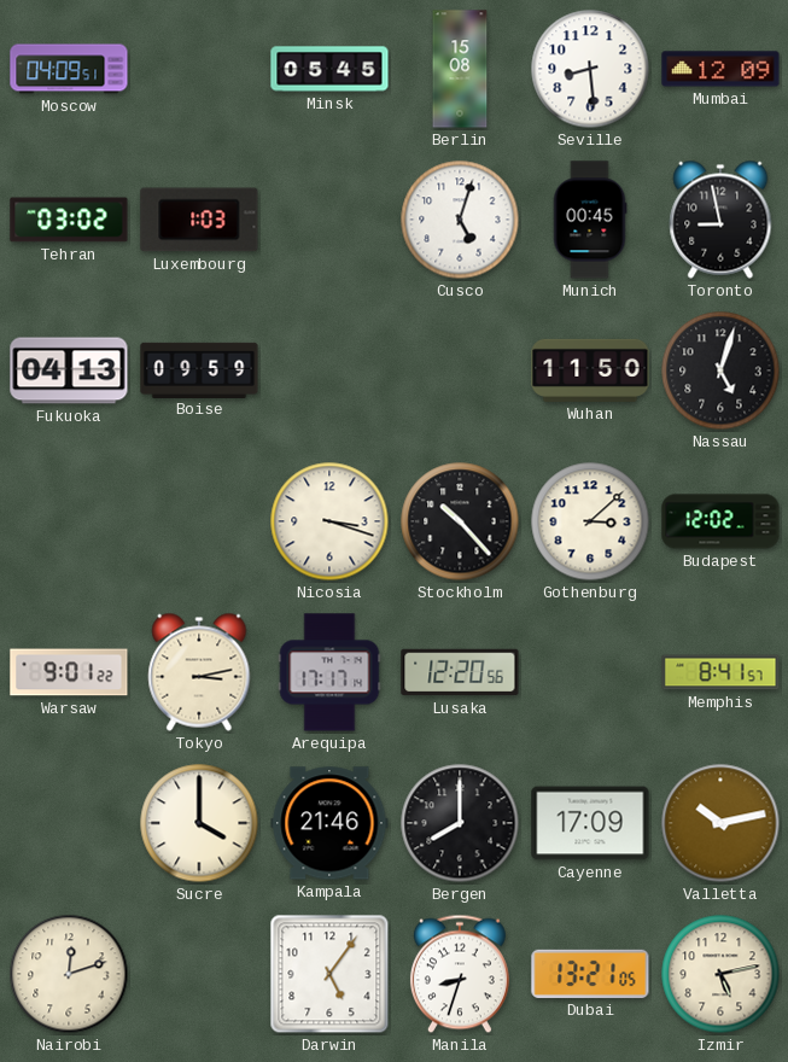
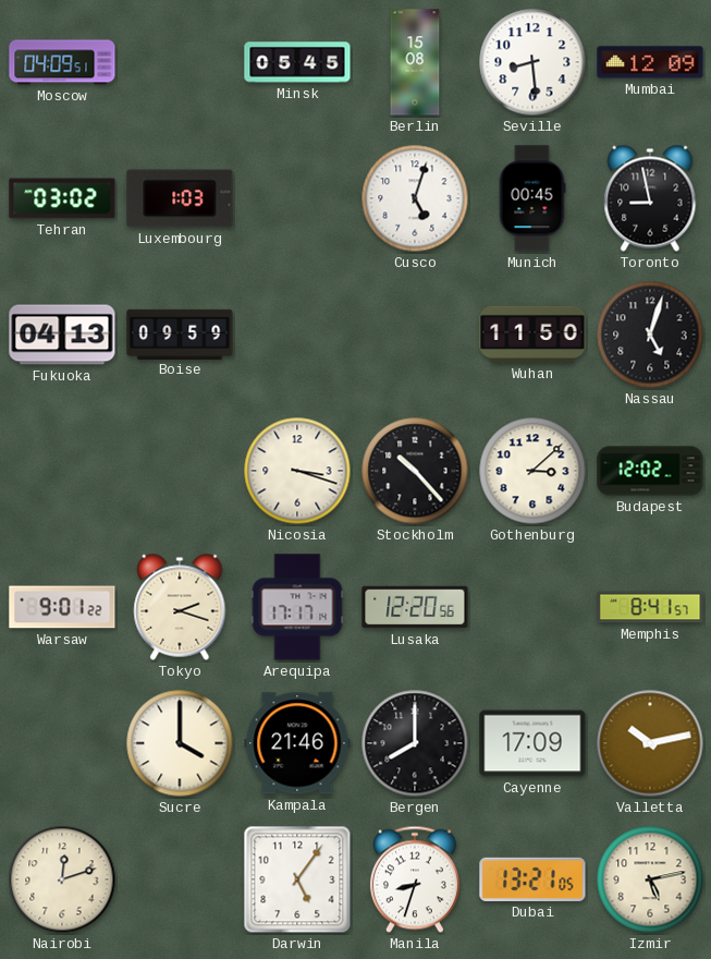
Tokyo: 3:13 -> 2:18
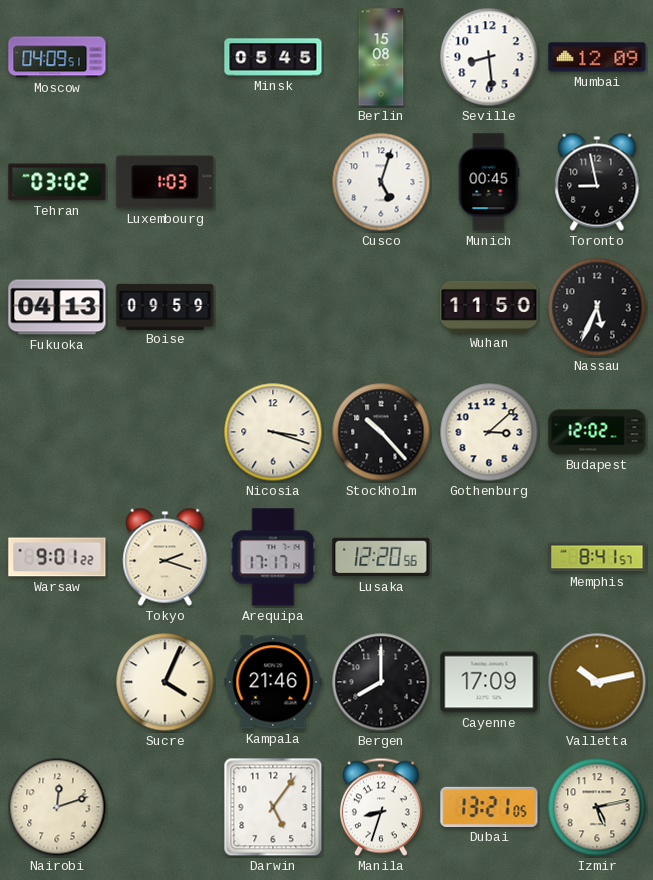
Nassau: 5:03 -> 5:34
Sucre: 4:00 -> 4:04
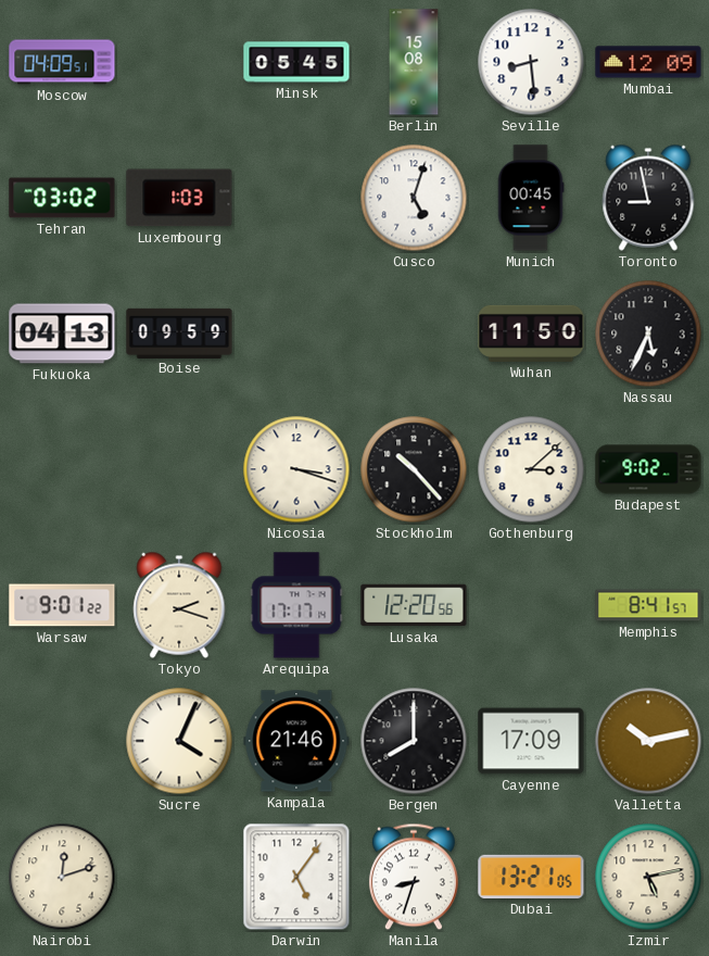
Budapest: 12:02 -> 9:02
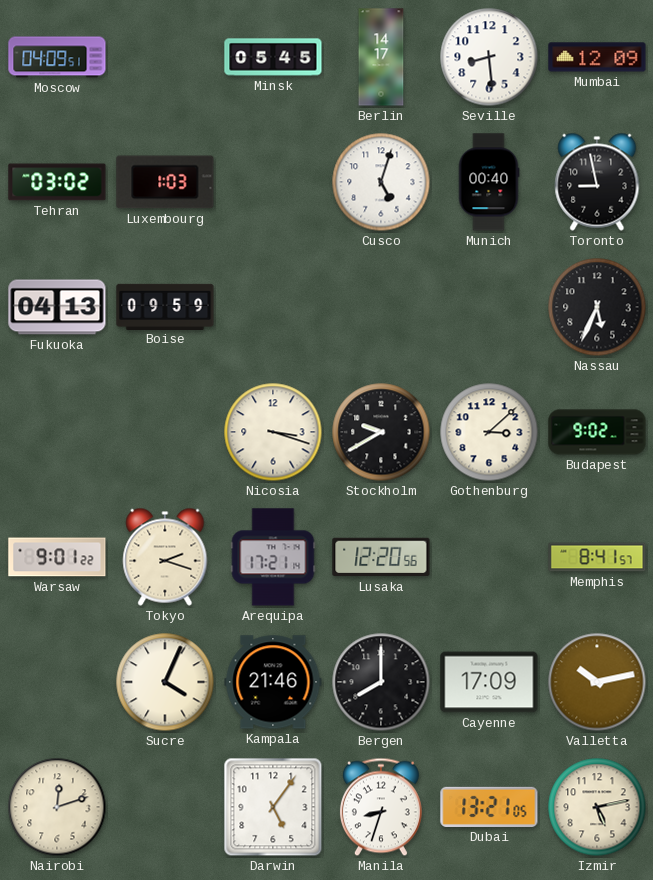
Berlin: 15:08 -> 14:17
Munich: 00:45 -> 00:40
Wuhan: 11:50 -> none
Stockholm: 10:23 -> 9:40
Arequipa: 17:17 -> 17:21
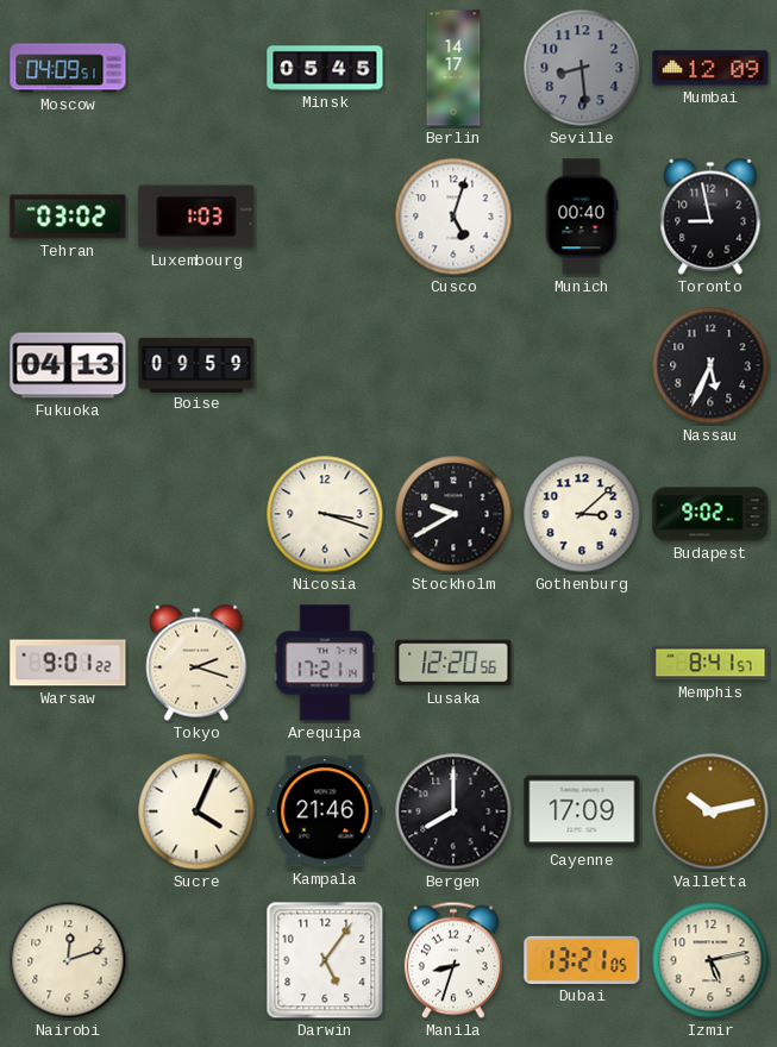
Seville dial: white -> grey
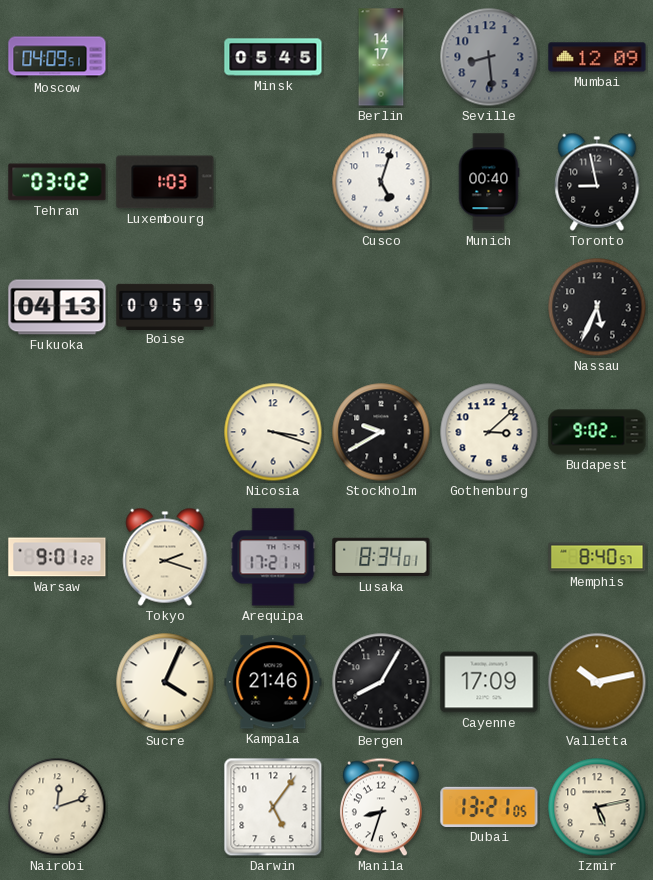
Lusaka: 12:20 -> 8:34
Memphis: 8:41 -> 8:40
Bergen: 8:00 -> 8:05
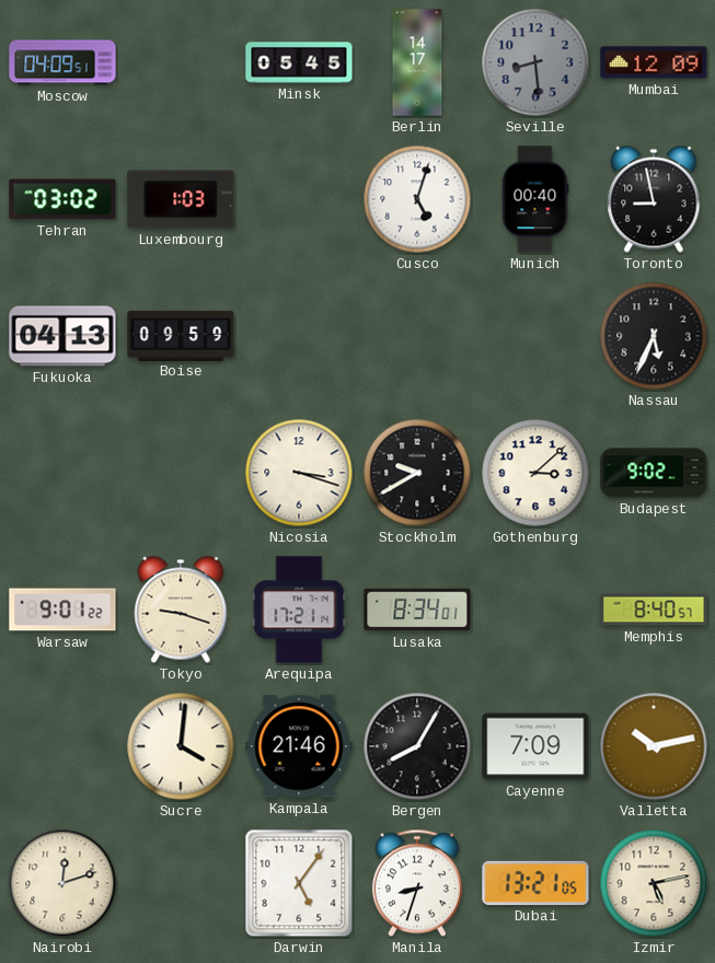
Tokyo: 2:18 -> 9:18
Sucre: 4:04 -> 4:01
Cayenne: 17:09 -> 7:09
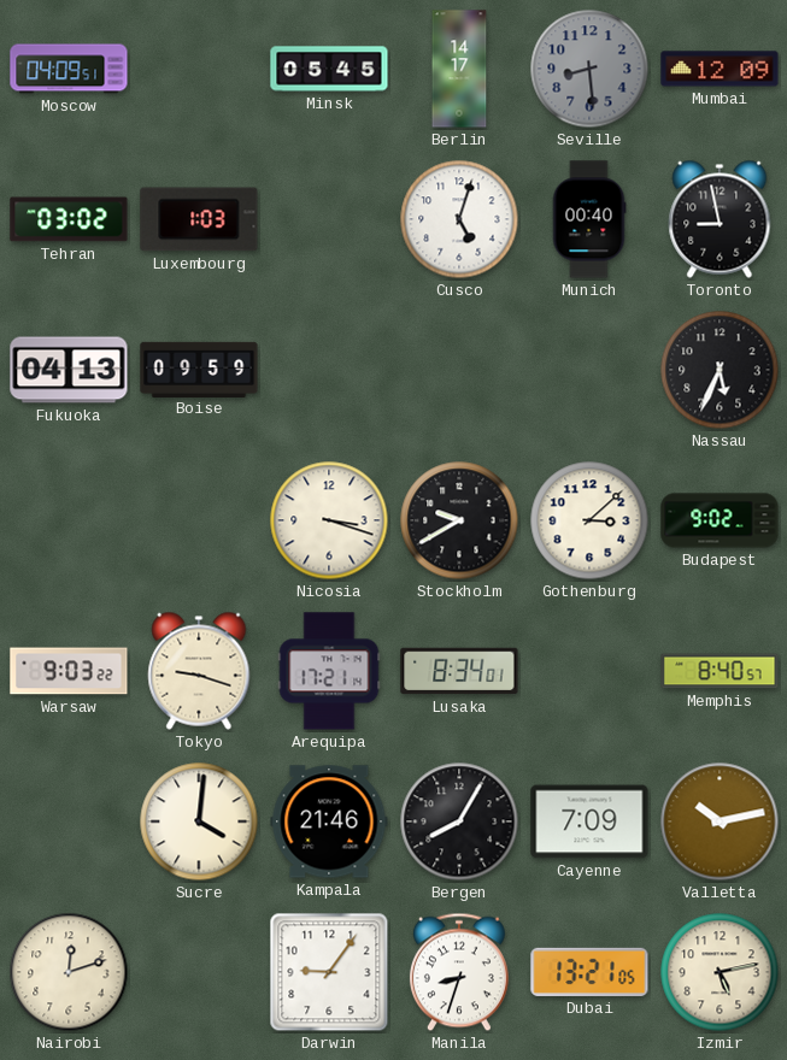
Warsaw: 9:01 -> 9:03
Darwin: 5:06 -> 9:06
